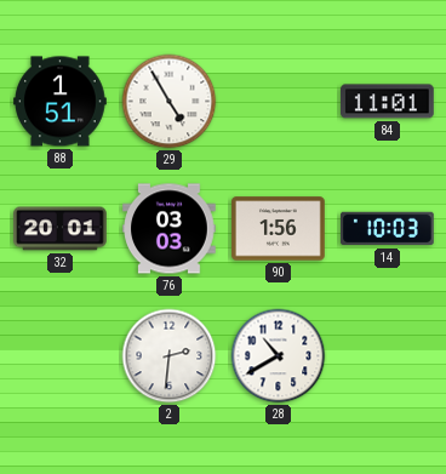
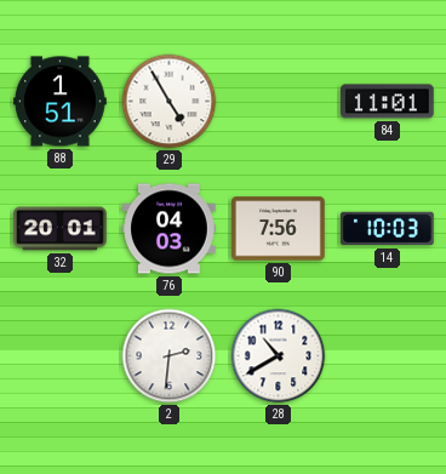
76: 03:03 -> 04:03
90: 1:56 -> 7:56
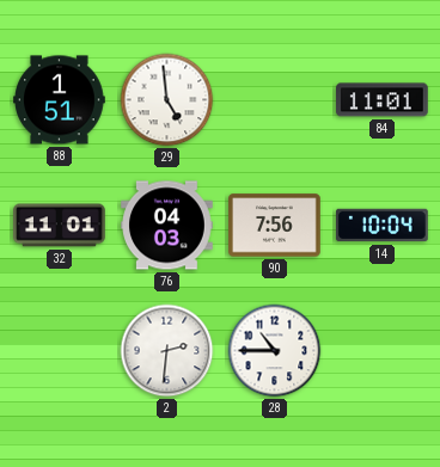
29: 4:55 -> 4:59
32: 20:01 -> 11:01
14: 10:03 -> 10:04
28: 10:40 -> 10:45
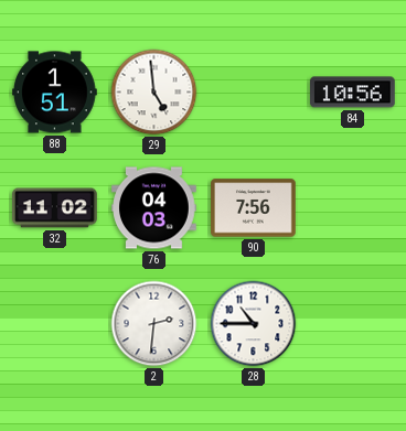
84: 11:01 -> 10:56
32: 11:01 -> 11:02
14: 10:04 -> none
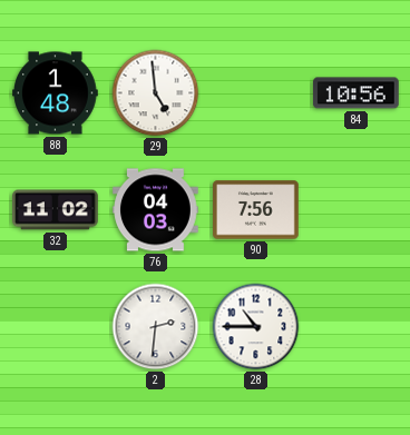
88: 1:51 -> 1:48
